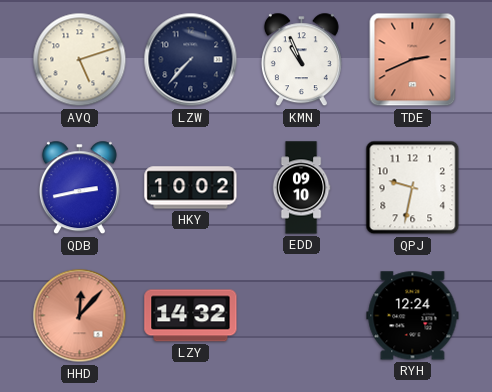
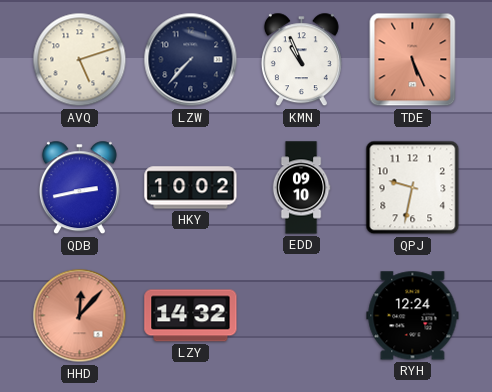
TDE: 2:41 -> 5:26
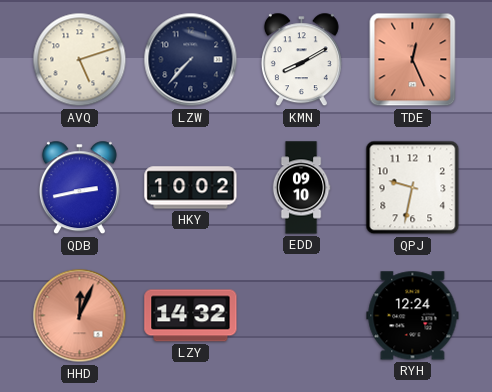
KMN: 10:56 -> 8:10
TDE: 5:26 -> 12:26
HHD: 12:07 -> 12:04
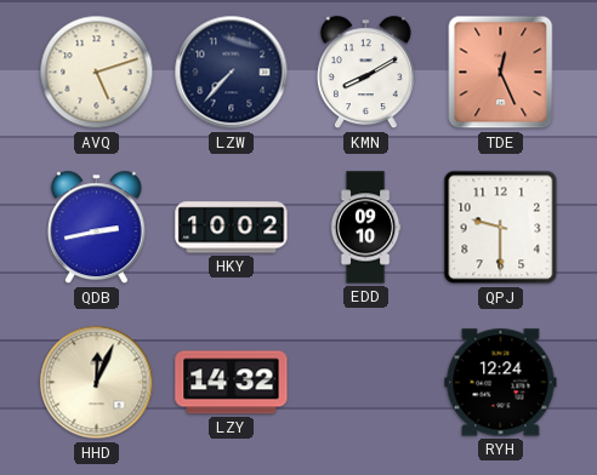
QPJ: 9:32 -> 9:30
HHD dial: salmon -> cream
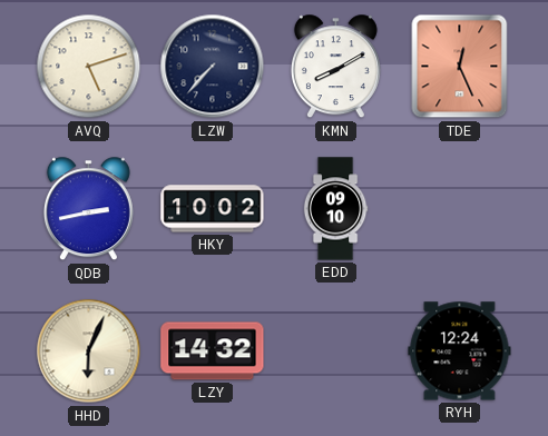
QPJ: 9:30 -> none
HHD: 12:04 -> 6:04
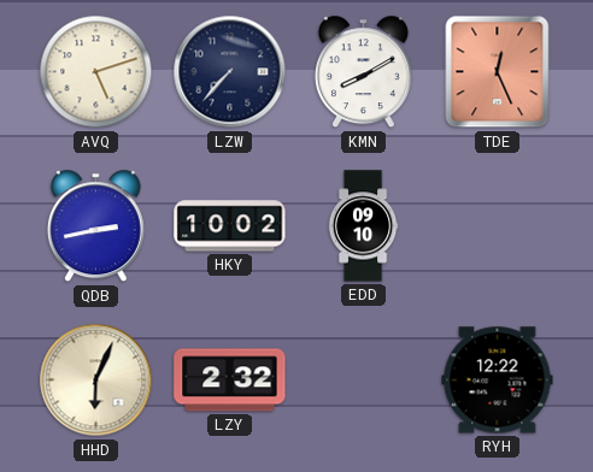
LZY: 14:32 -> 2:32
RYH: 12:24 -> 12:22
